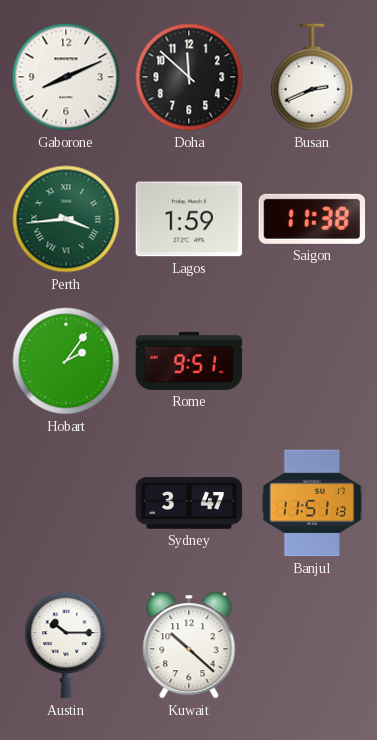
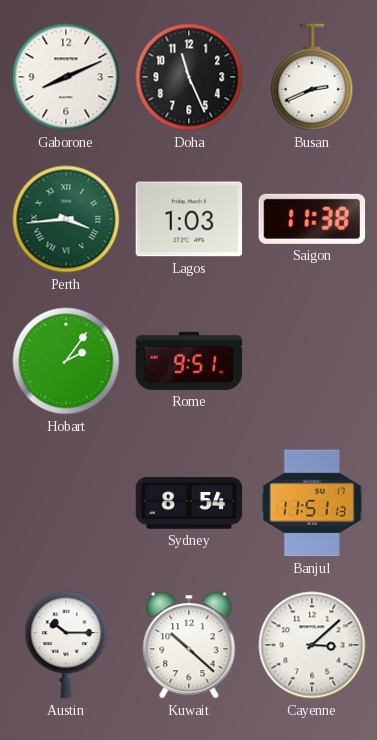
Doha: 11:52 -> 11:26
Lagos: 1:59 -> 1:03
Sydney: 3:47 -> 8:54
Cayenne: none -> 3:08
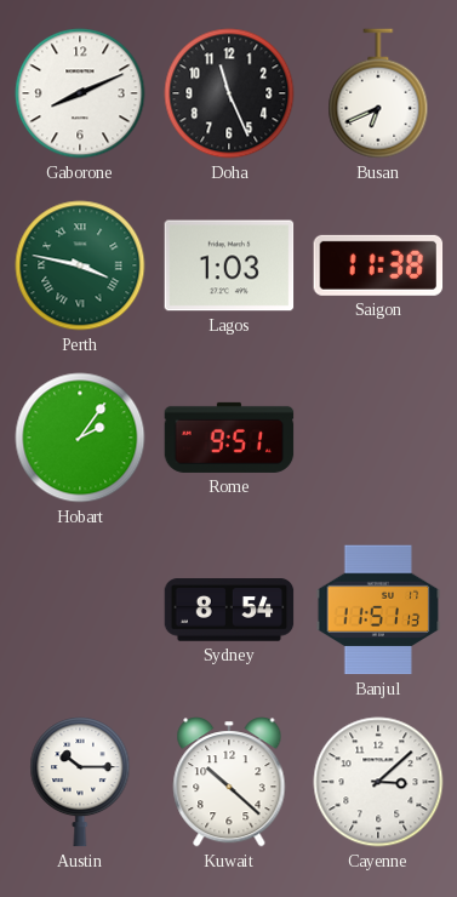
Busan: 2:41 -> 6:41
Perth: 3:44 -> 3:47
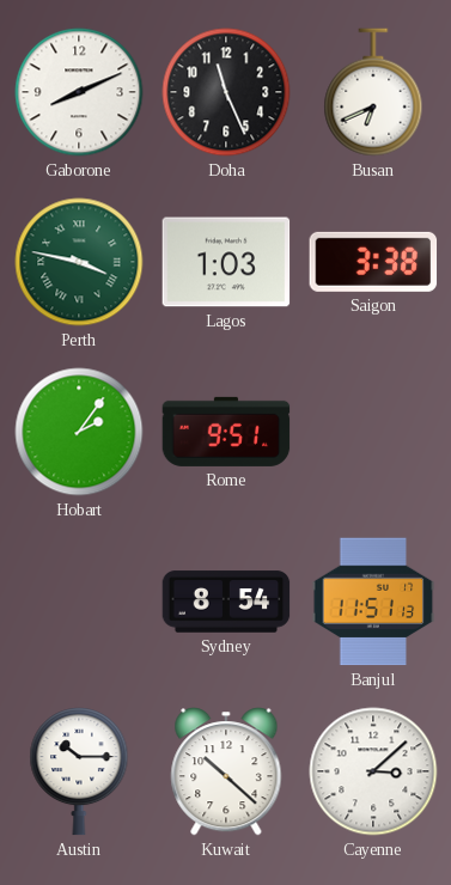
Saigon: 11:38 -> 3:38
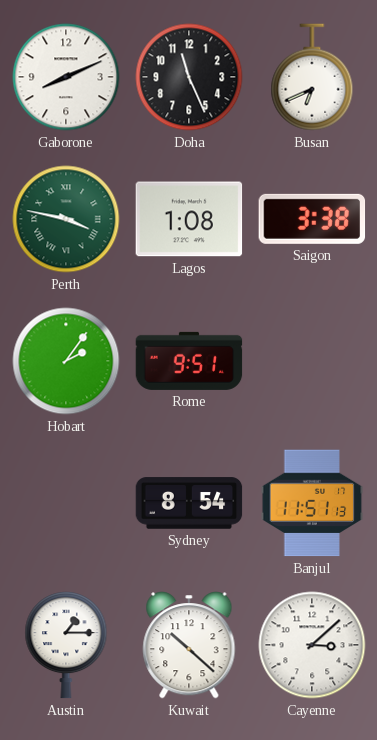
Lagos: 1:03 -> 1:08
Austin: 10:15 -> 1:15
